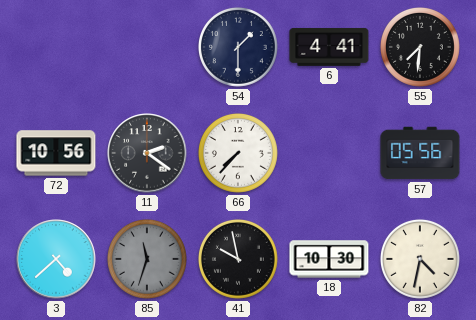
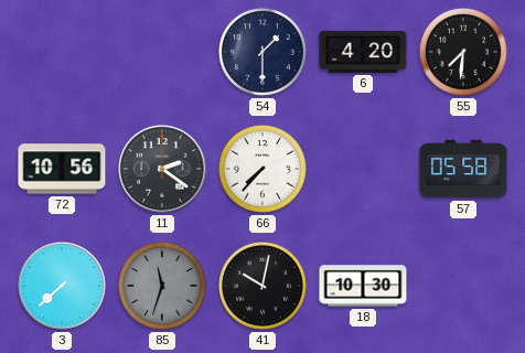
6: 4:41 -> 4:20
57: 05:56 -> 05:58
3: 4:38 -> 7:38
41: 9:58 -> 10:02
82: 4:32 -> none
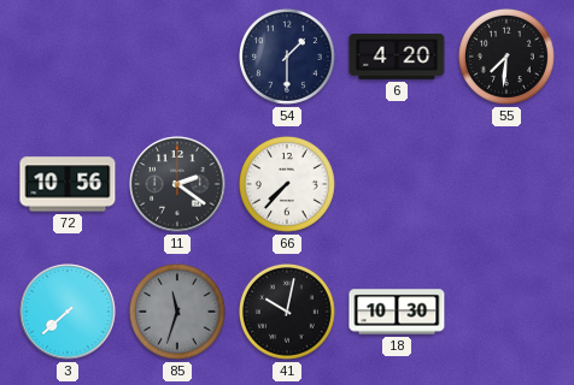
57: 05:58 -> none
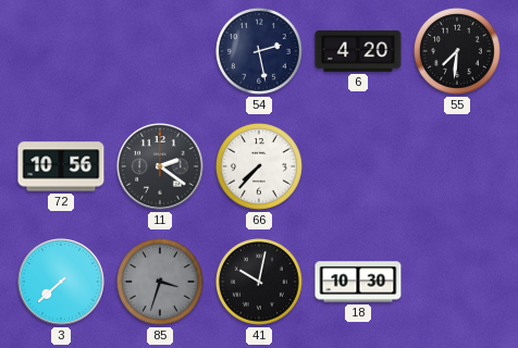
54: 1:30 -> 2:28
85: 11:33 -> 3:33
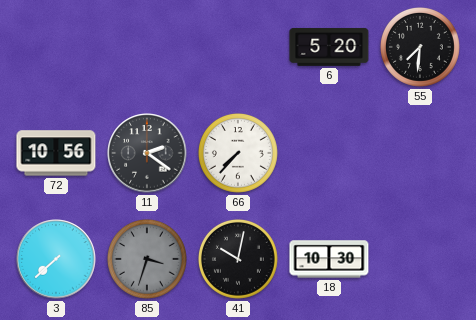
54: 2:28 -> none
6: 4:20 -> 5:20
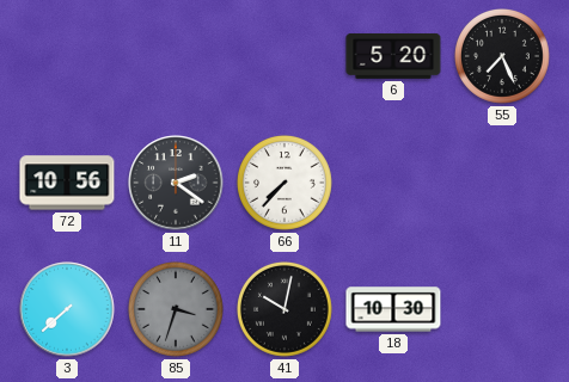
55: 7:31 -> 7:26
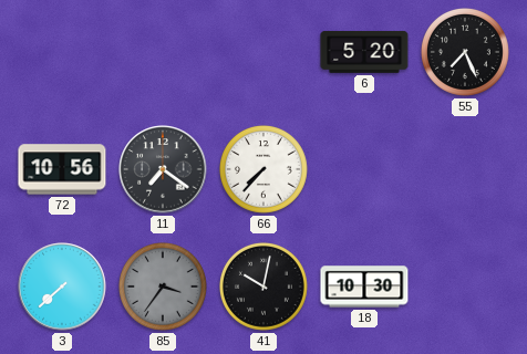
11: 2:21 -> 7:21
85: 3:33 -> 3:36
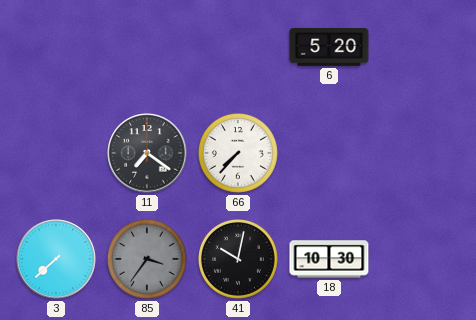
55: 7:26 -> none
72: 10:56 -> none
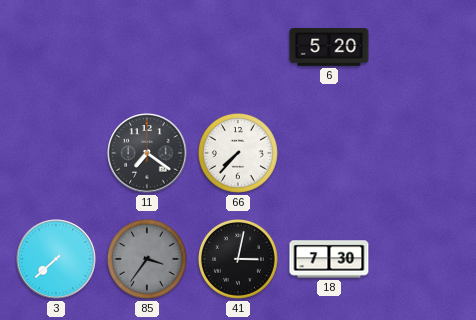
41: 10:02 -> 3:02
18: 10:30 -> 7:30
